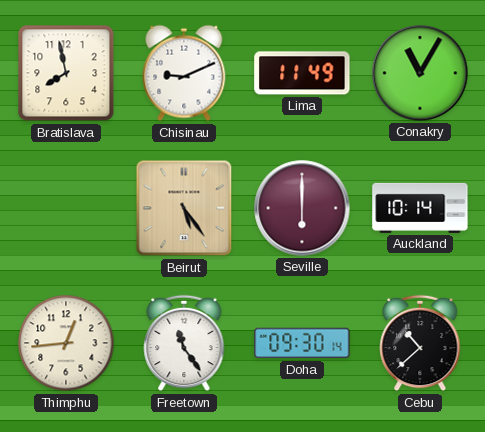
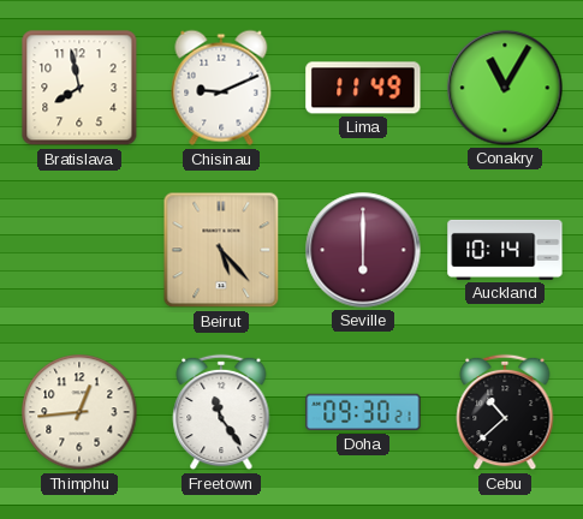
Beirut: 5:24 -> 5:23
Doha: 09:30:14 -> 09:30:21
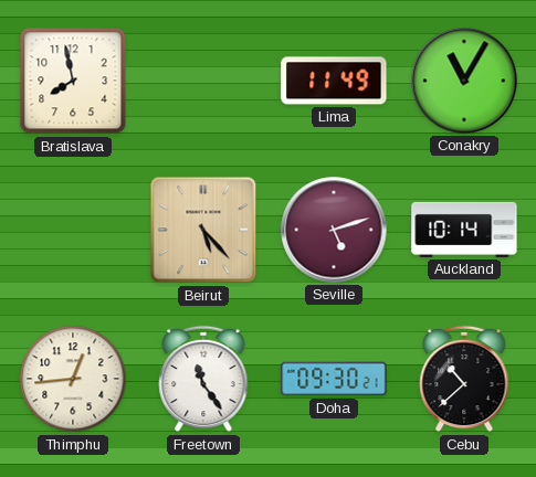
Chisinau: 9:11 -> none
Seville: 6:00 -> 5:12
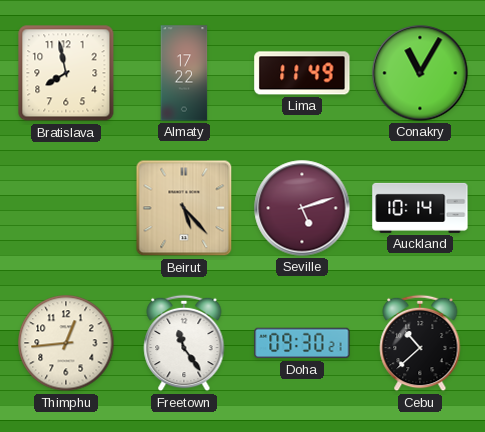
Almaty: none -> 17:22
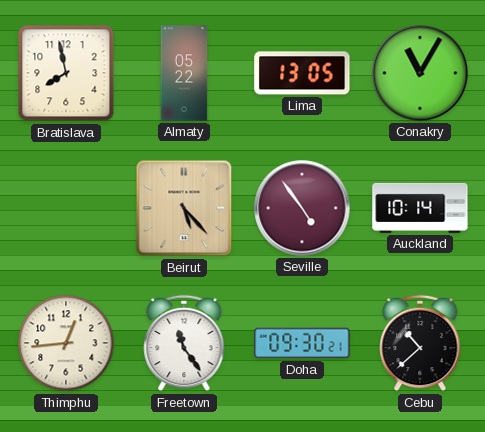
Almaty: 17:22 -> 05:22
Lima: 11:49 -> 13:05
Seville: 5:12 -> 4:54
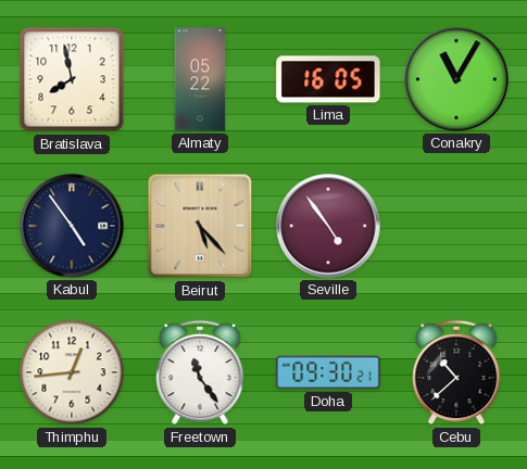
Lima: 13:05 -> 16:05
Kabul: none -> 4:54
Auckland: 10:14 -> none
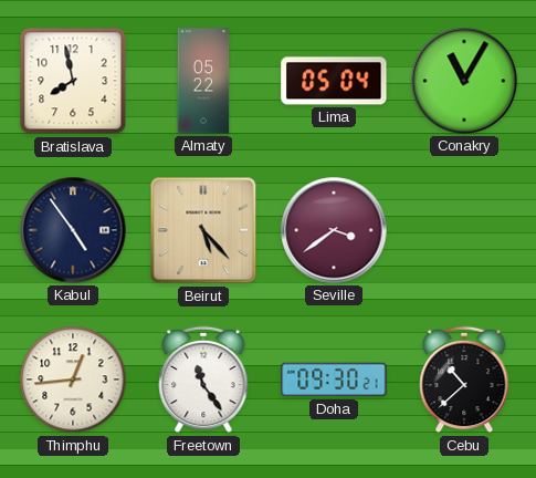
Lima: 16:05 -> 05:04
Seville: 4:54 -> 3:39
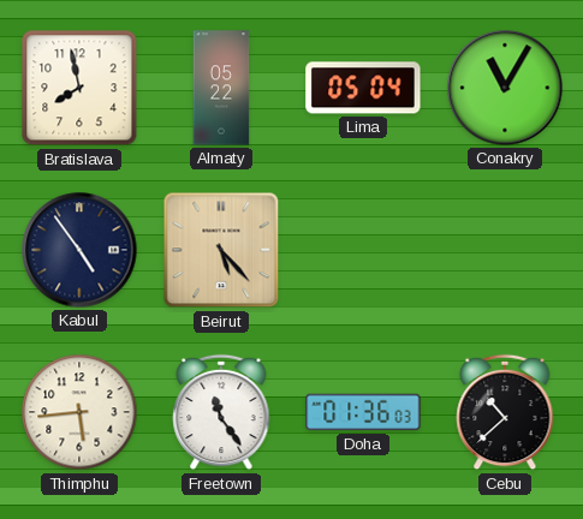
Seville: 3:39 -> none
Thimphu: 12:44 -> 5:44
Doha: 09:30 -> 01:36
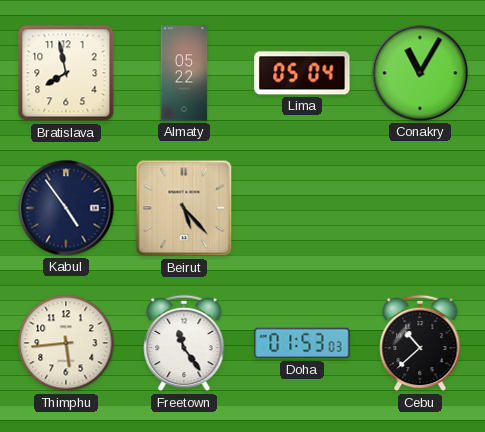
Doha: 01:36 -> 01:53
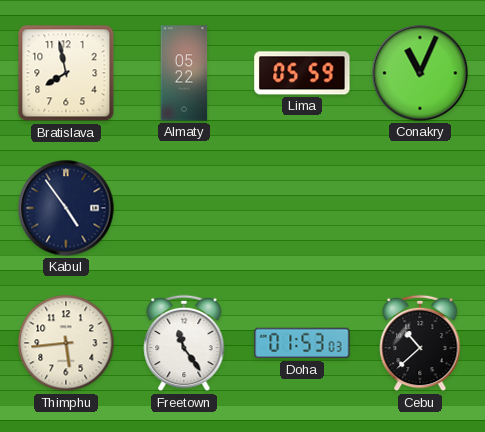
Lima: 05:04 -> 05:59
Conakry: 11:05 -> 11:04
Beirut: 5:23 -> none
